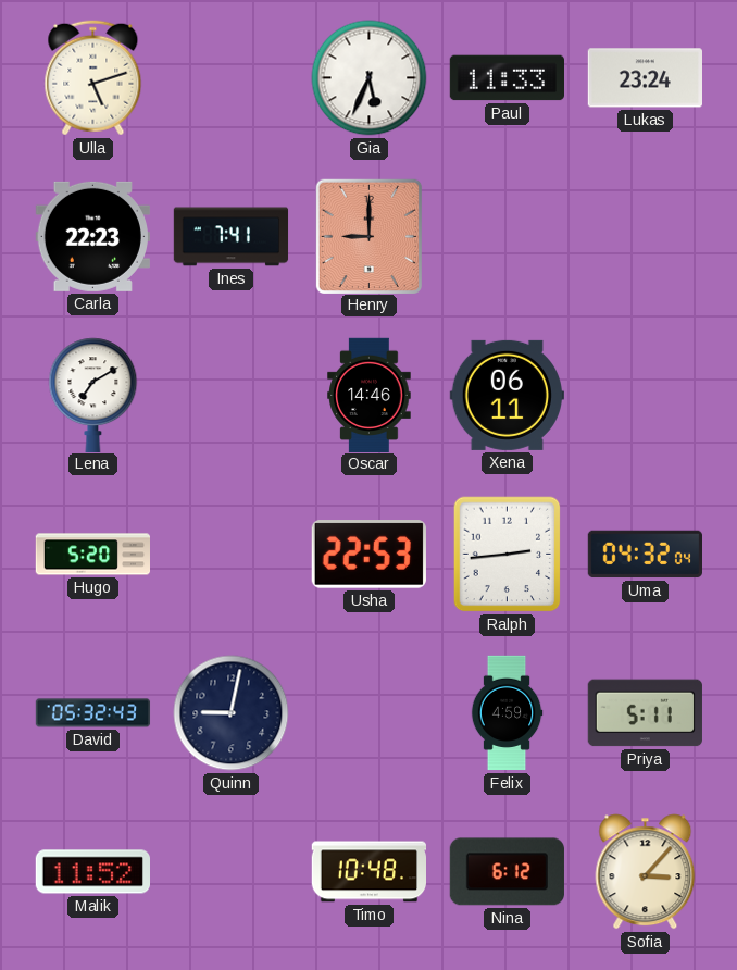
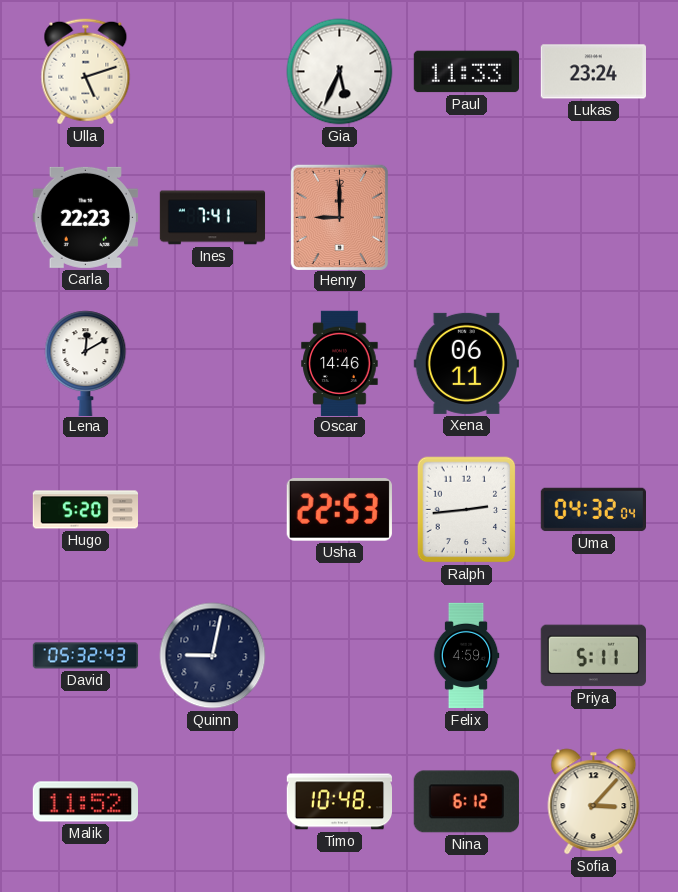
Lena: 7:10 -> 12:10
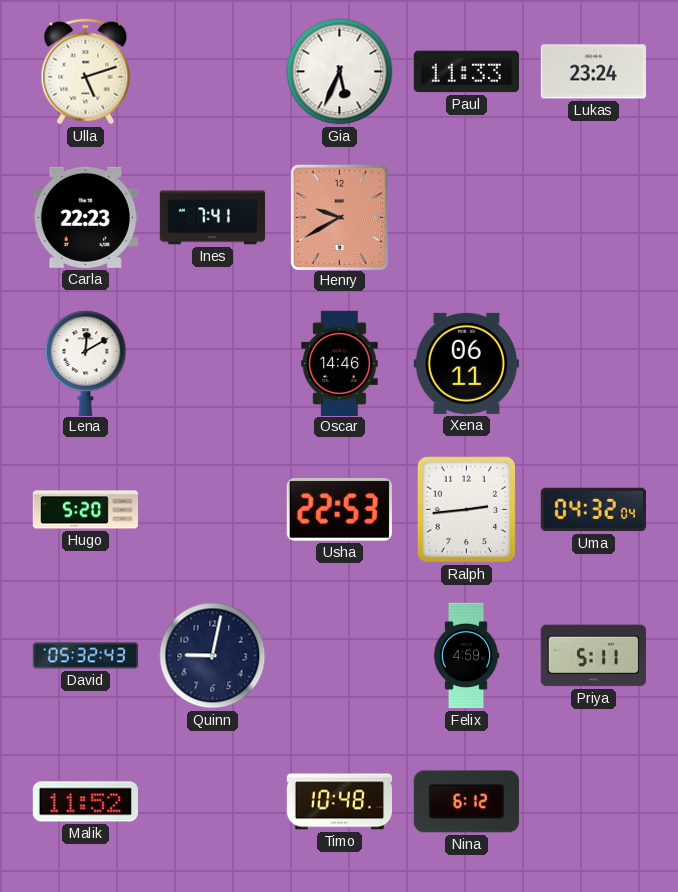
Henry: 9:00 -> 9:40
Sofia: 3:07 -> none
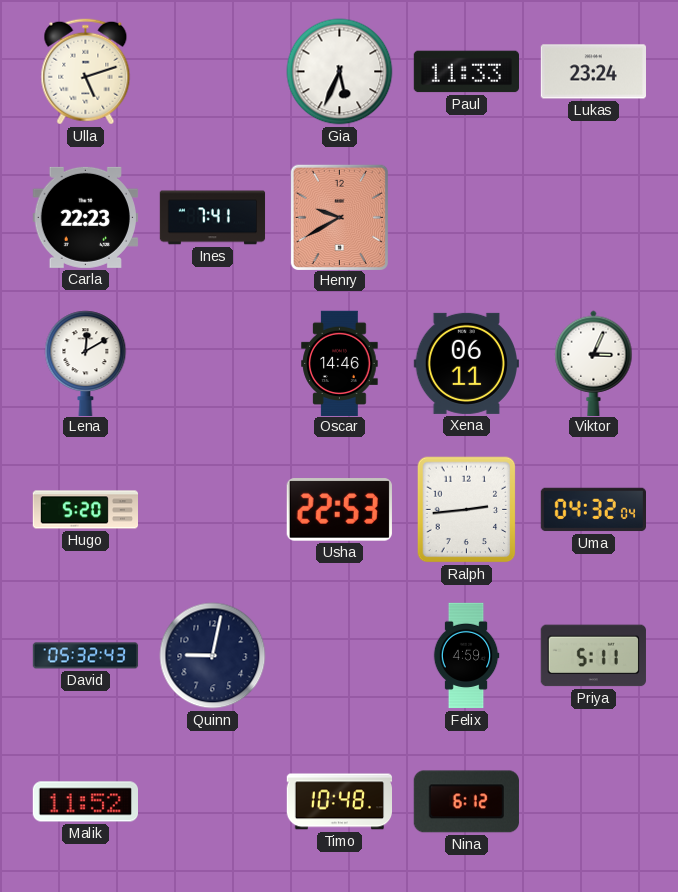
Viktor: none -> 3:04
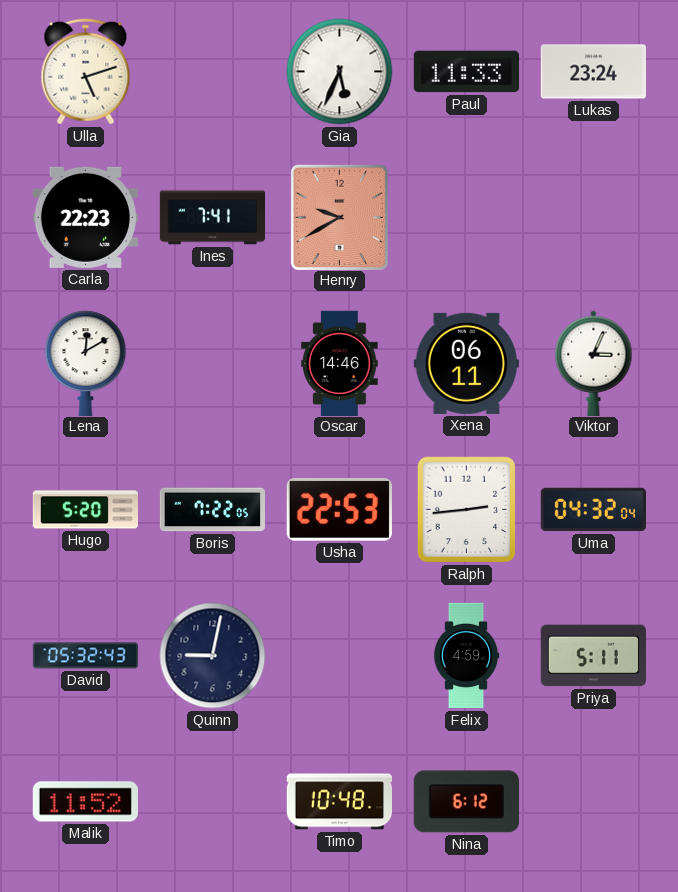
Boris: none -> 7:22
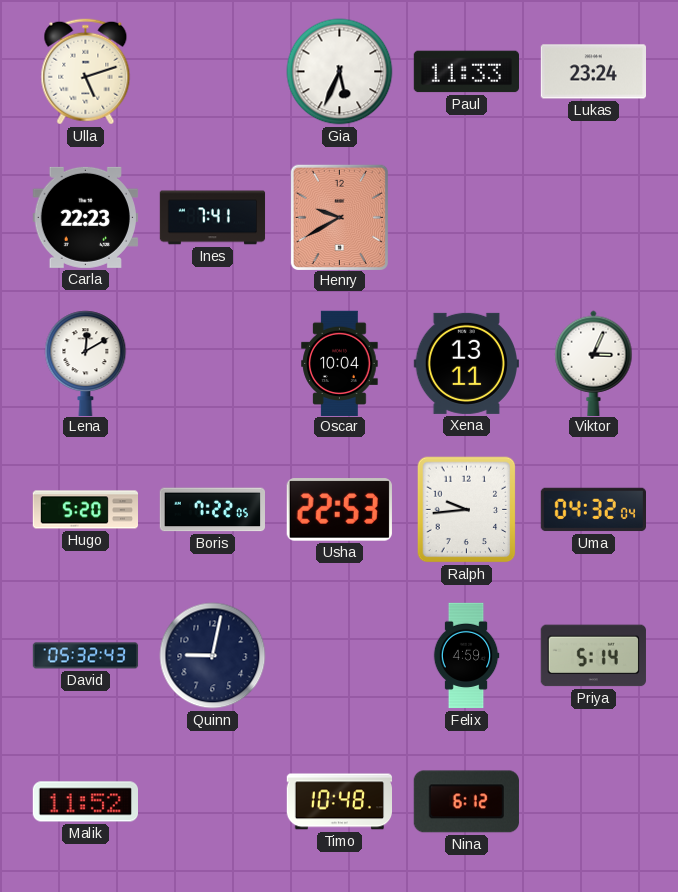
Oscar: 14:46 -> 10:04
Xena: 06:11 -> 13:11
Ralph: 2:44 -> 9:44
Priya: 5:11 -> 5:14
